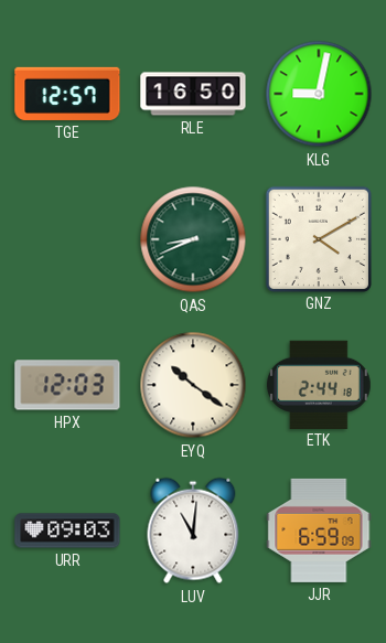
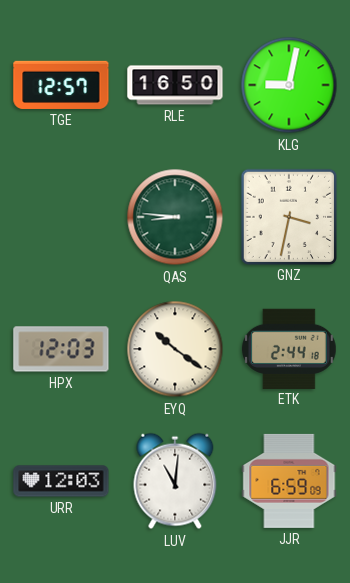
QAS: 8:41 -> 8:46
GNZ: 4:10 -> 3:32
URR: 09:03 -> 12:03
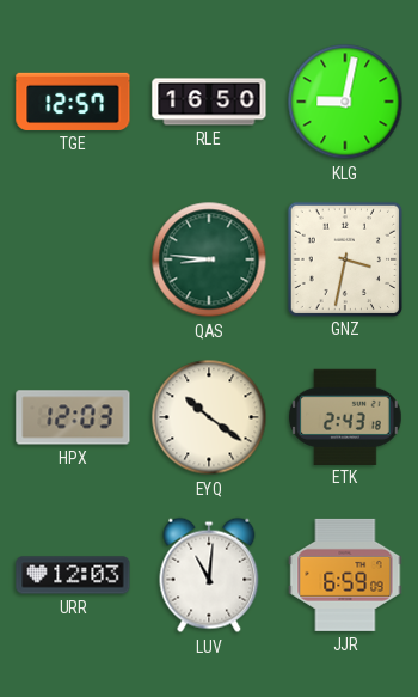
ETK: 2:44 -> 2:43
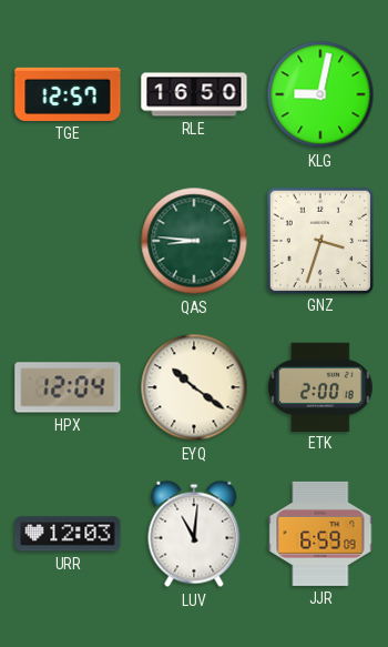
GNZ: 3:32 -> 3:33
HPX: 12:03 -> 12:04
ETK: 2:43 -> 2:00
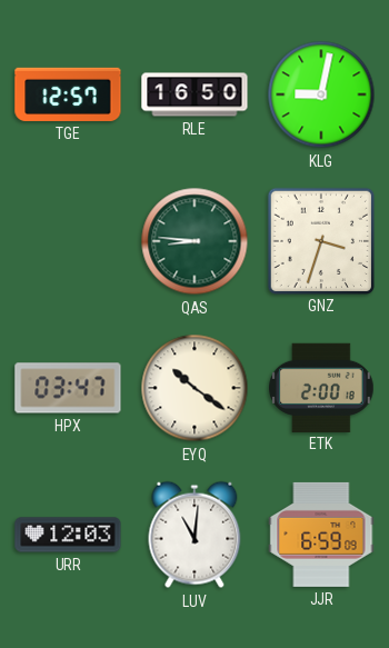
HPX: 12:04 -> 03:47
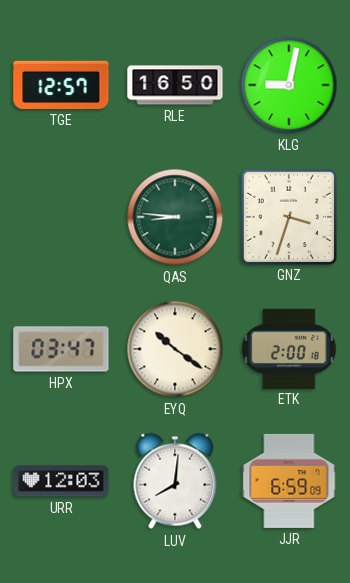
LUV: 11:01 -> 8:01
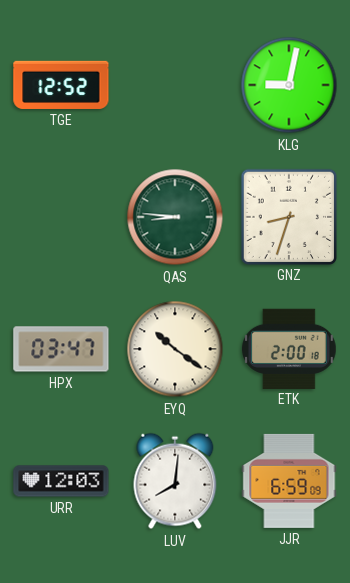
TGE: 12:57 -> 12:52
RLE: 16:50 -> none
GNZ: 3:33 -> 8:33
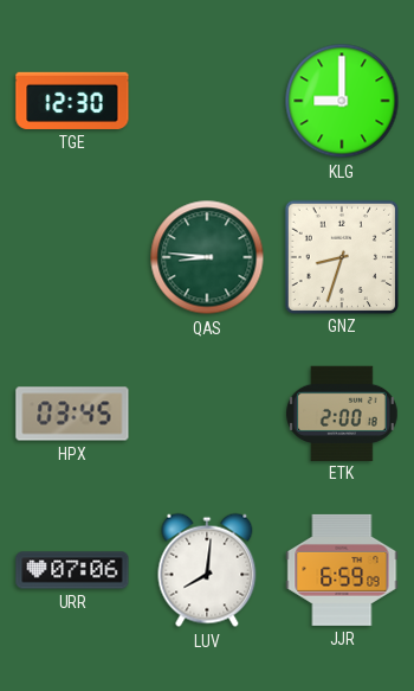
TGE: 12:52 -> 12:30
KLG: 9:02 -> 9:00
HPX: 03:47 -> 03:45
EYQ: 10:21 -> none
URR: 12:03 -> 07:06
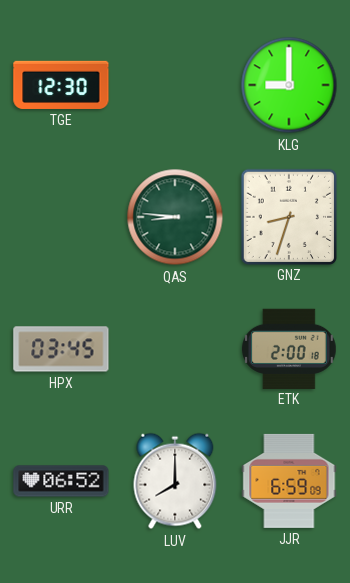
URR: 07:06 -> 06:52
LUV: 8:01 -> 8:00
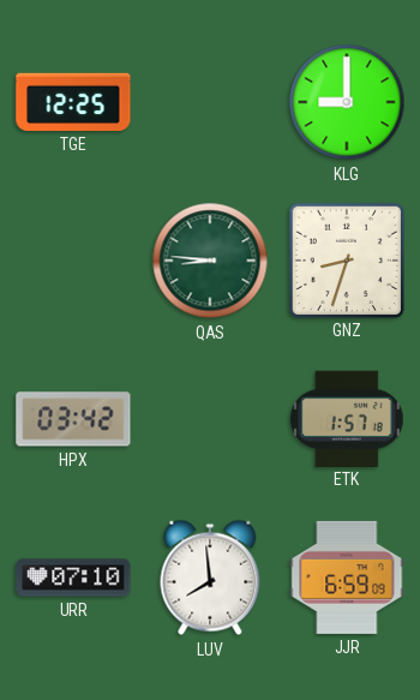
TGE: 12:30 -> 12:25
HPX: 03:45 -> 03:42
ETK: 2:00 -> 1:57
URR: 06:52 -> 07:10
LUV: 8:00 -> 7:59
